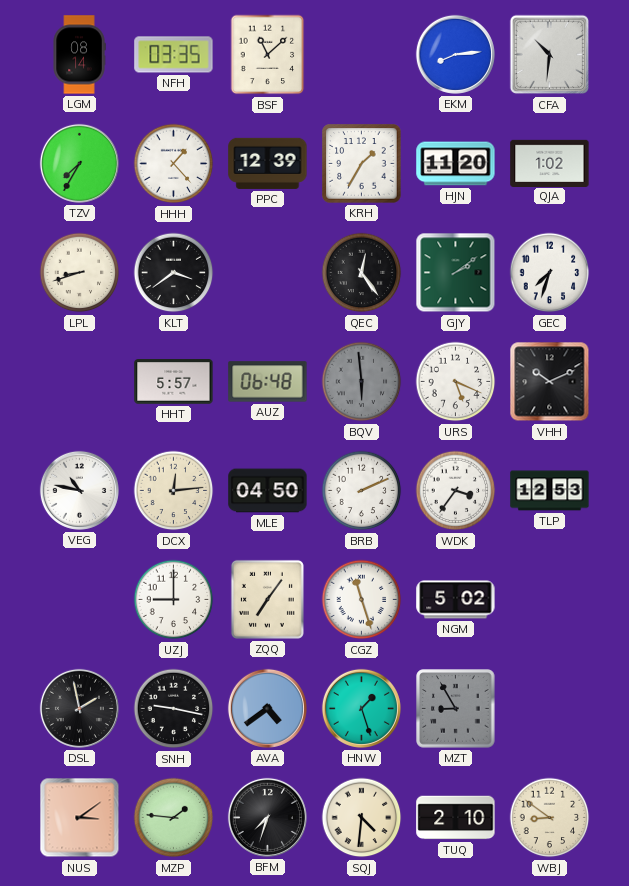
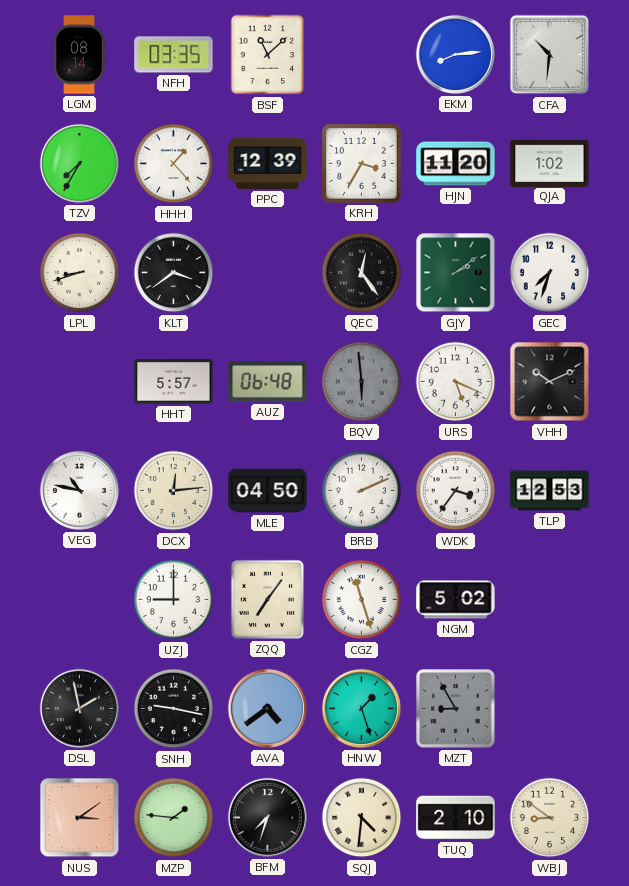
KRH: 1:35 -> 3:35
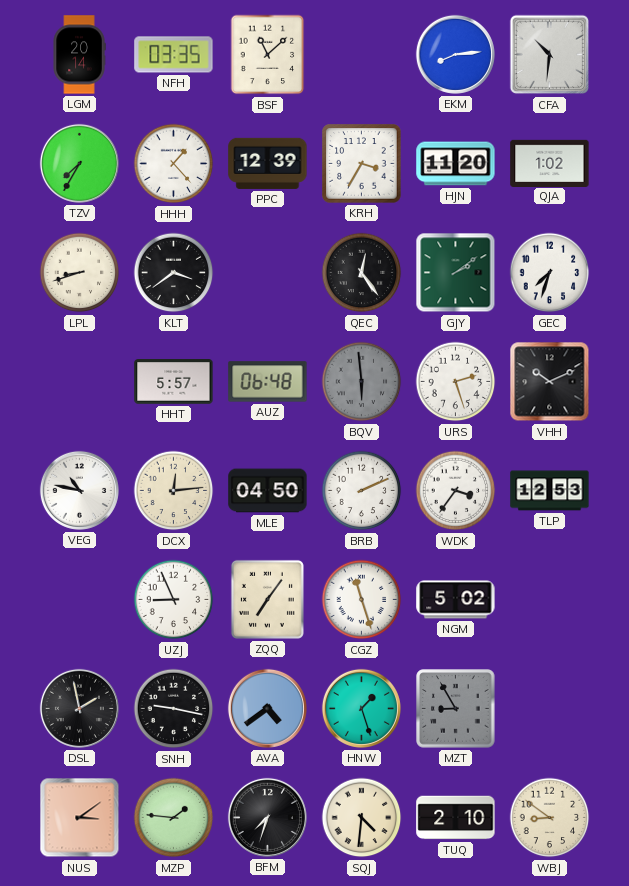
LGM: 08:14 -> 20:14
URS: 5:19 -> 2:27
UZJ: 9:00 -> 8:56
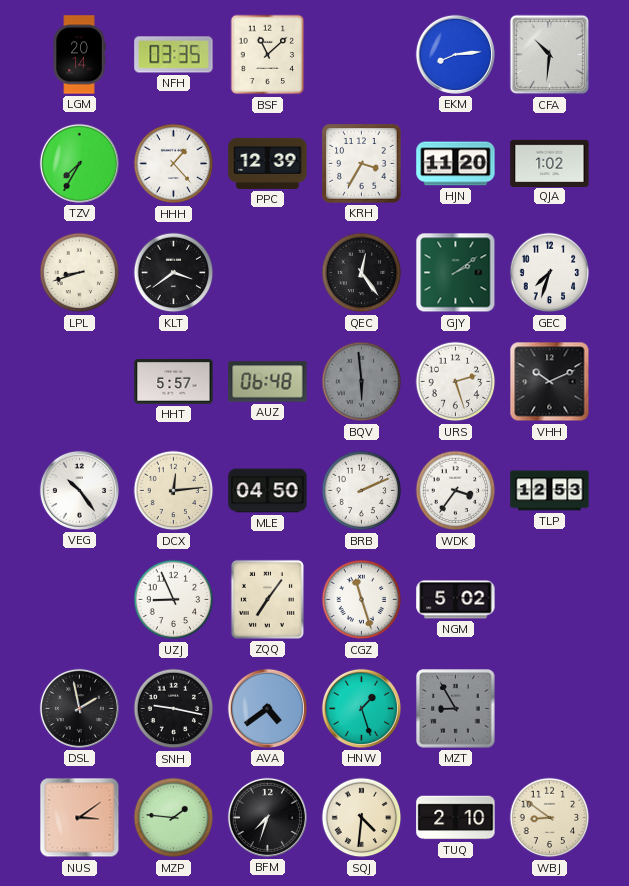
VEG: 10:47 -> 10:24
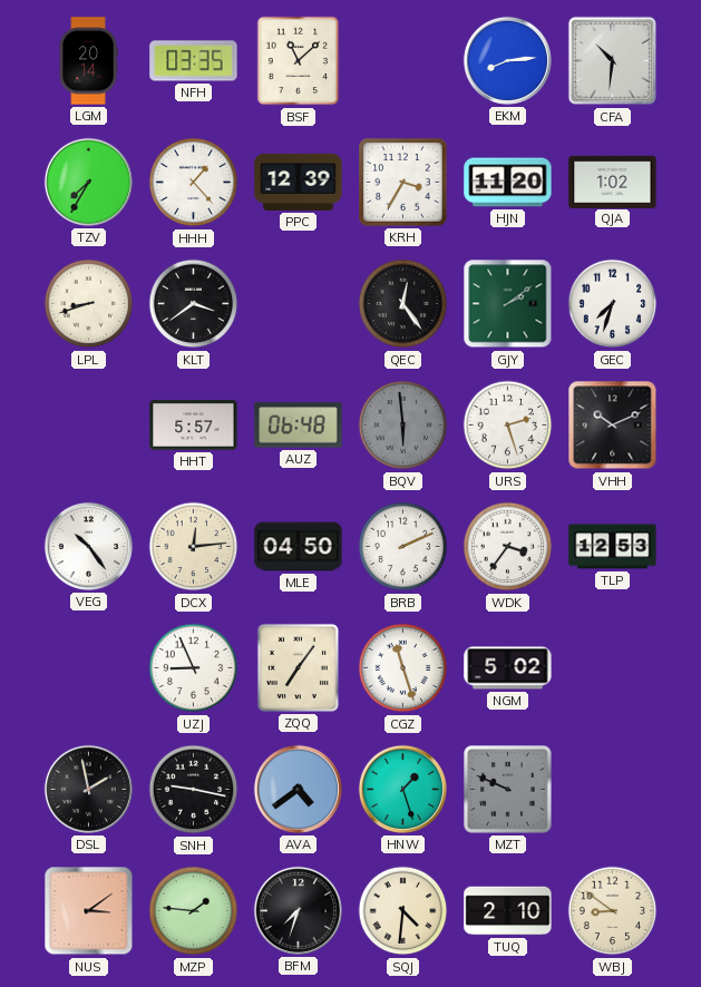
MZT: 8:55 -> 9:49
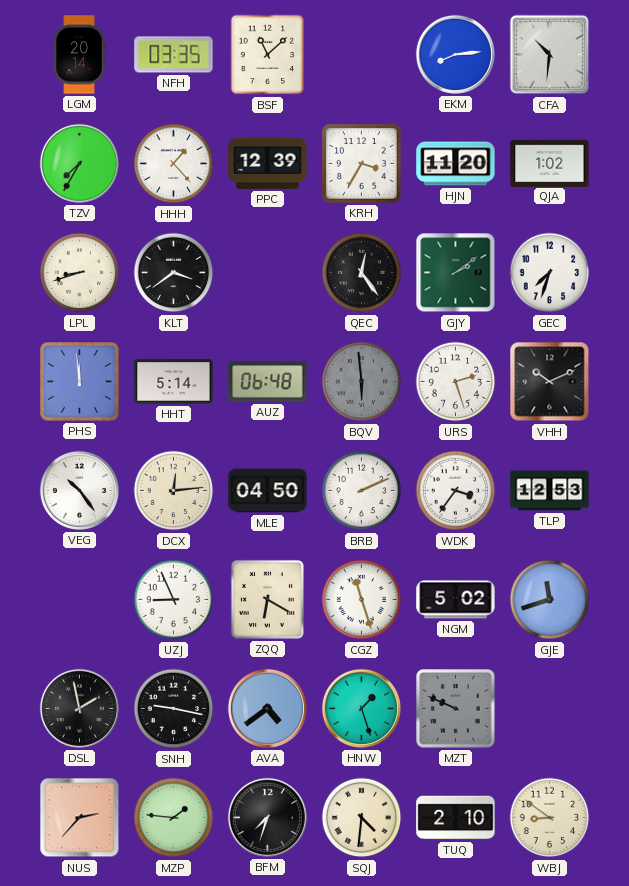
PHS: none -> 11:59
HHT: 5:57 -> 5:14
ZQQ: 7:06 -> 6:20
GJE: none -> 11:42
NUS: 3:09 -> 2:37
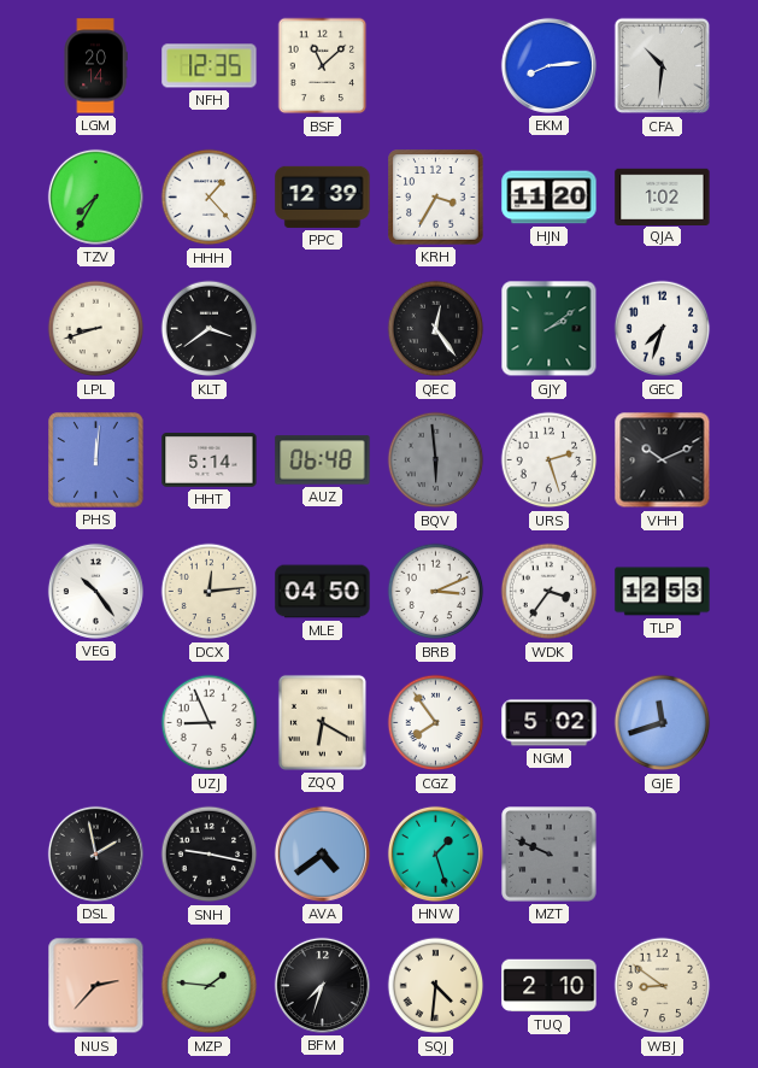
NFH: 03:35 -> 12:35
PHS: 11:59 -> 12:01
BRB: 2:11 -> 3:11
CGZ: 11:27 -> 7:54
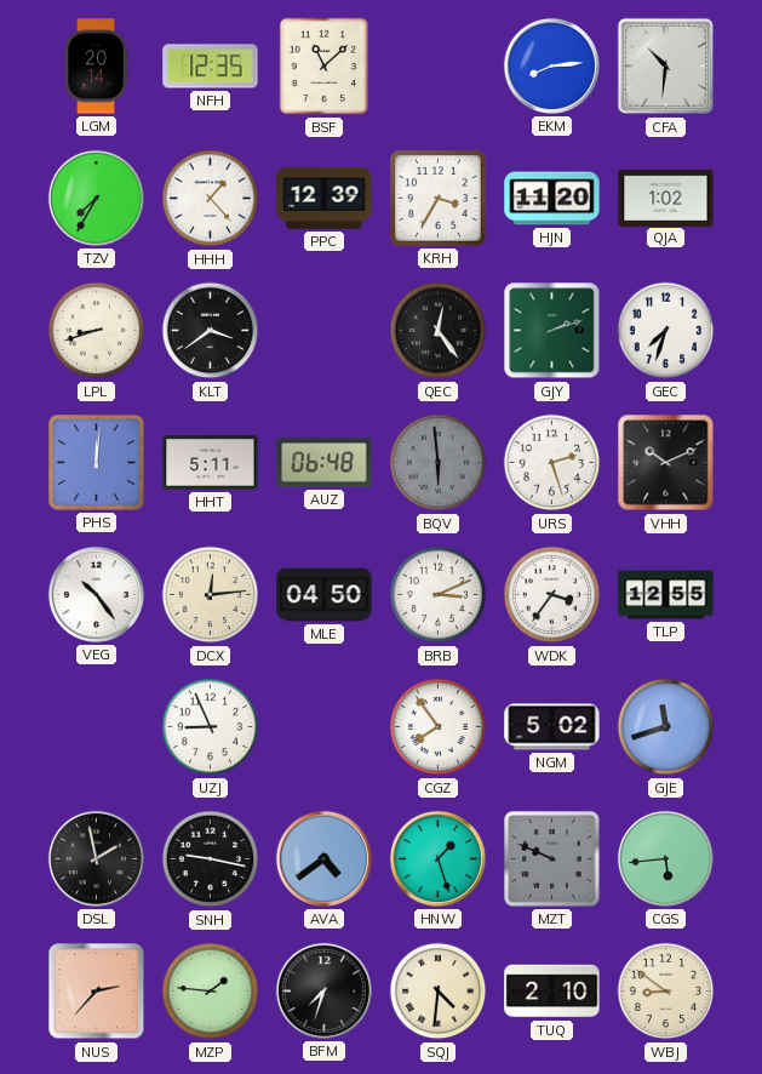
GJY: 2:09 -> 2:12
HHT: 5:14 -> 5:11
TLP: 12:53 -> 12:55
ZQQ: 6:20 -> none
CGS: none -> 5:44
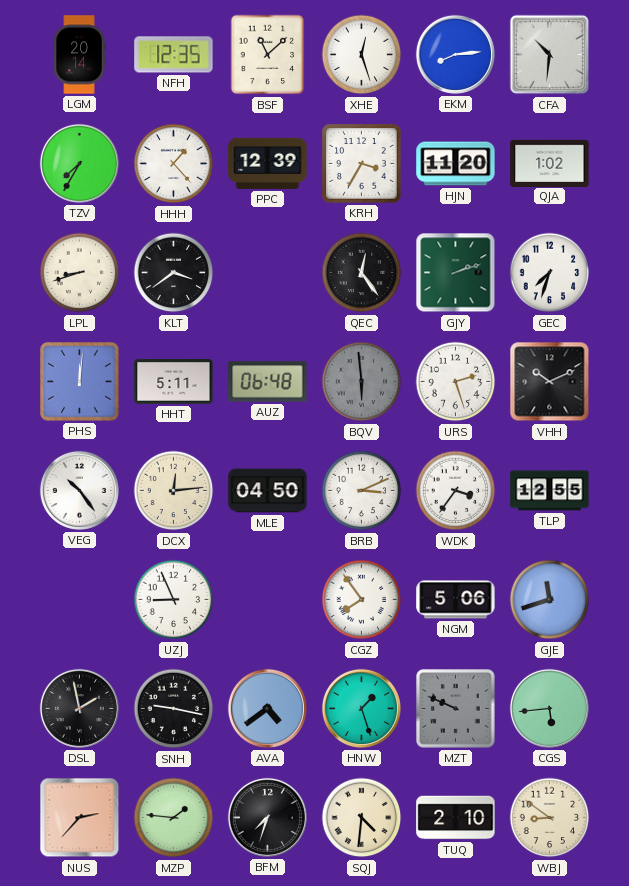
XHE: none -> 12:27
NGM: 5:02 -> 5:06
